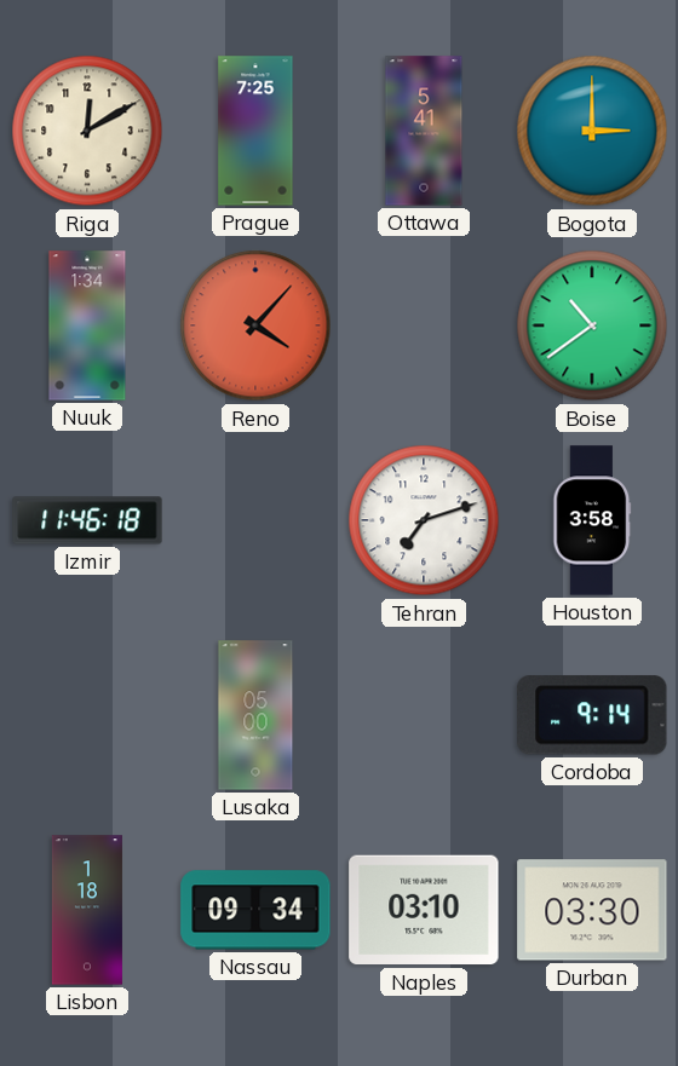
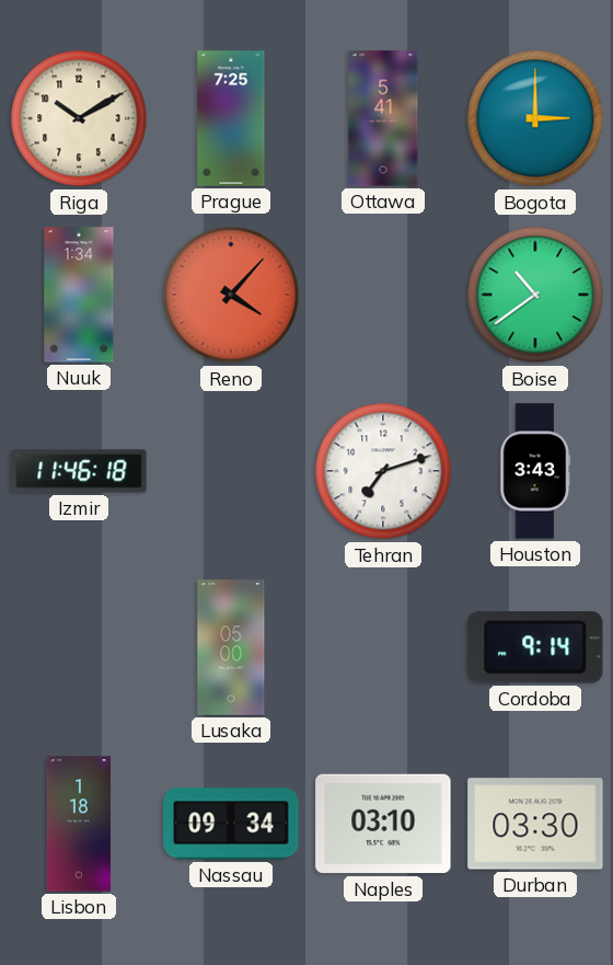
Riga: 12:10 -> 10:10
Houston: 3:58 -> 3:43
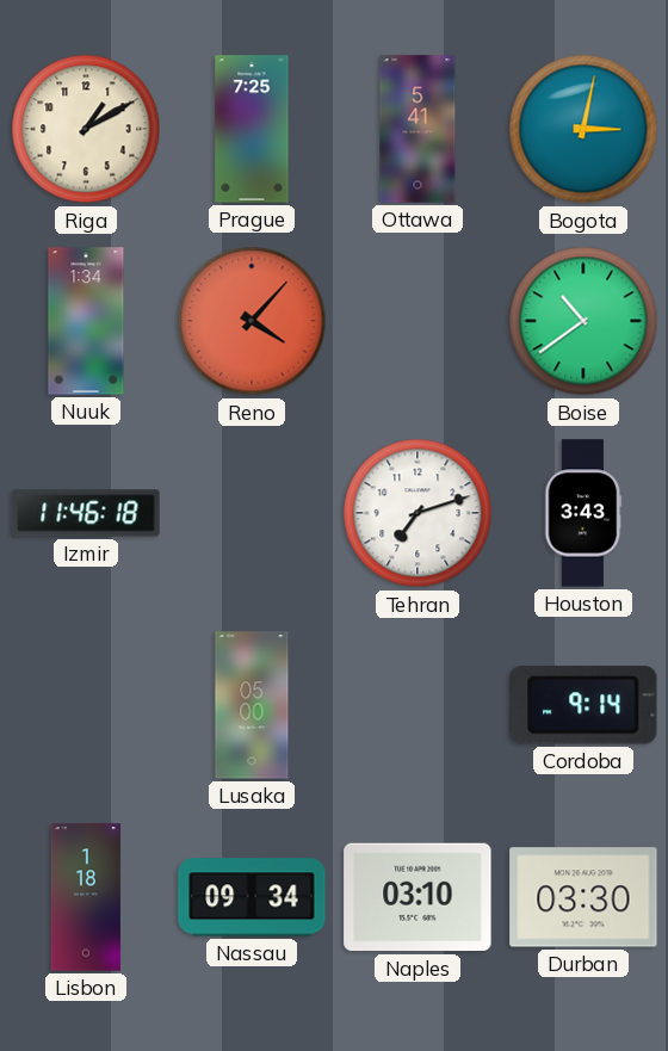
Riga: 10:10 -> 1:10
Bogota: 3:00 -> 3:02
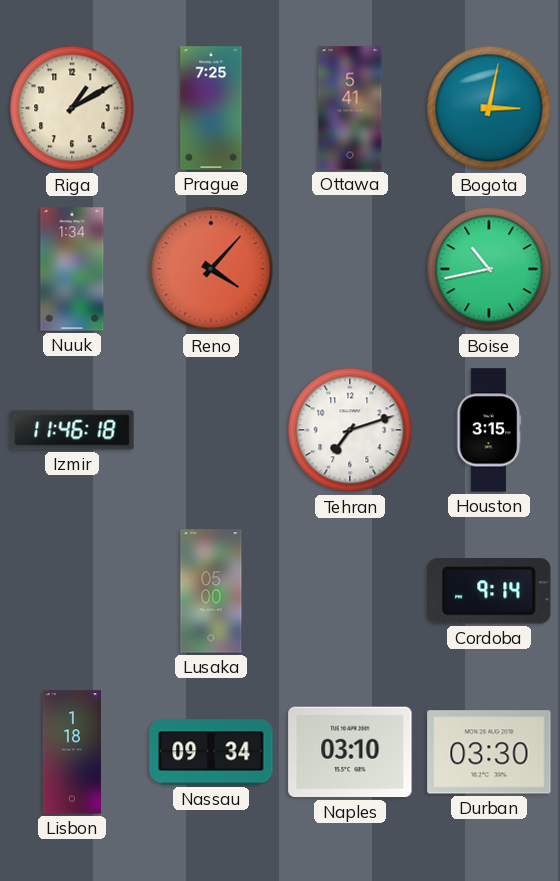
Boise: 10:39 -> 10:43
Houston: 3:43 -> 3:15
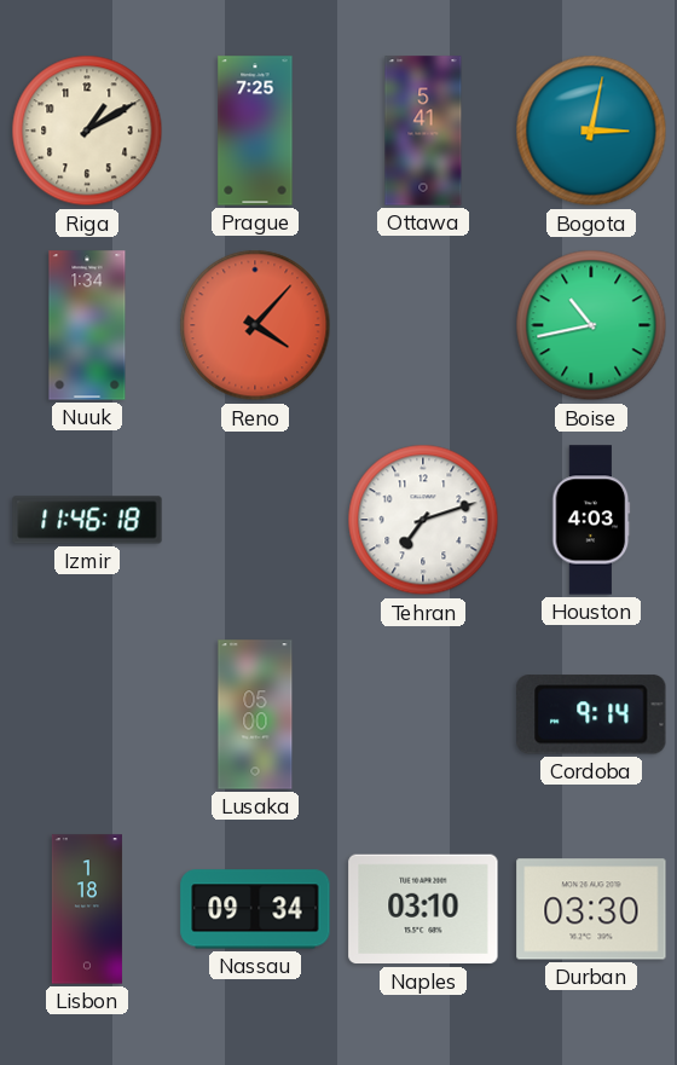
Houston: 3:15 -> 4:03
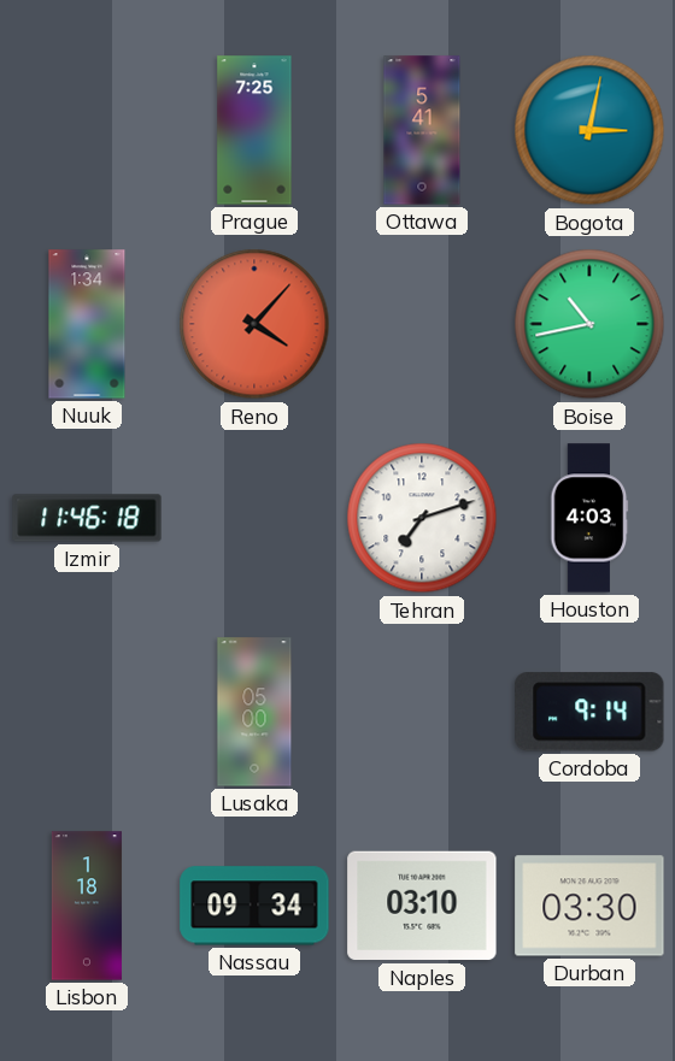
Riga: 1:10 -> none
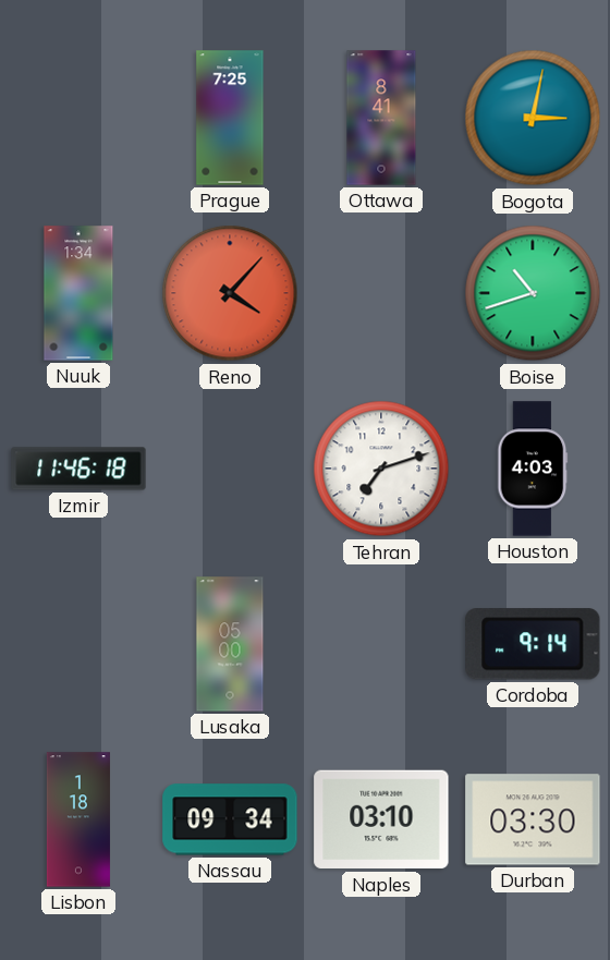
Ottawa: 5:41 -> 8:41
Boise: 10:43 -> 10:42
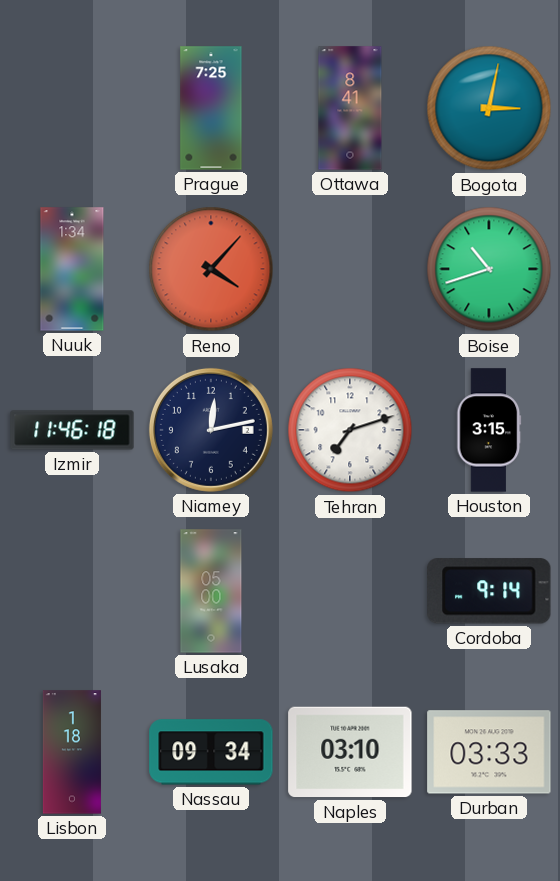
Niamey: none -> 12:13
Houston: 4:03 -> 3:15
Durban: 03:30 -> 03:33
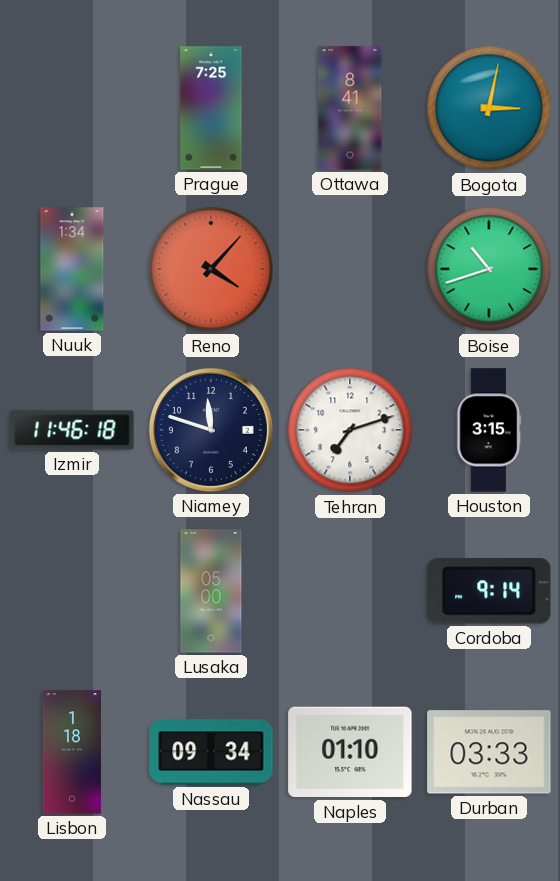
Niamey: 12:13 -> 11:48
Naples: 03:10 -> 01:10
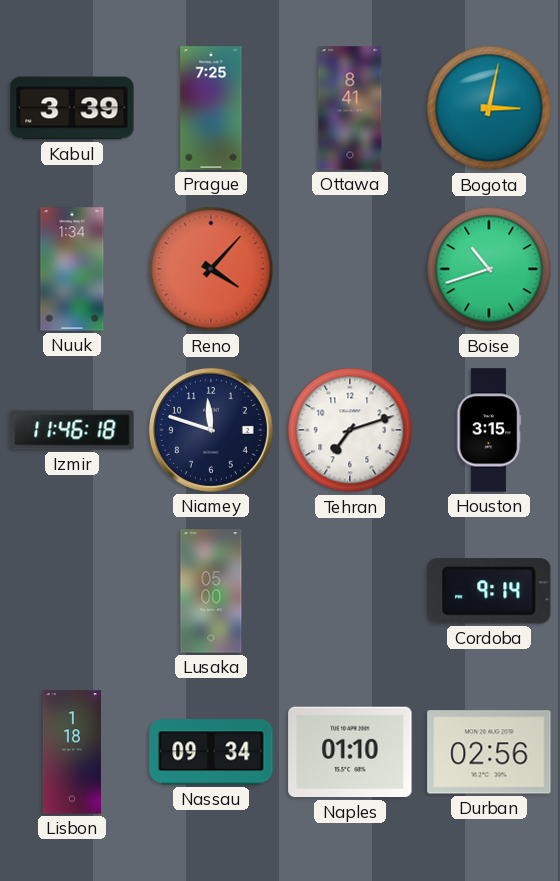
Kabul: none -> 3:39
Durban: 03:33 -> 02:56
